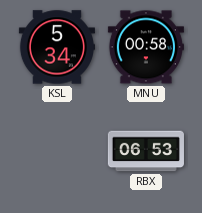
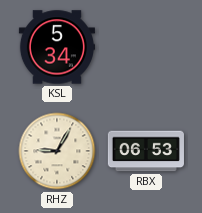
MNU: 00:58 -> none
RHZ: none -> 9:05
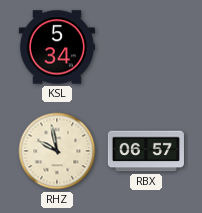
RHZ: 9:05 -> 9:58
RBX: 06:53 -> 06:57
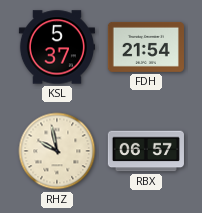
KSL: 5:34 -> 5:37
FDH: none -> 21:54
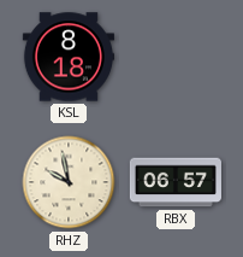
KSL: 5:37 -> 8:18
FDH: 21:54 -> none
